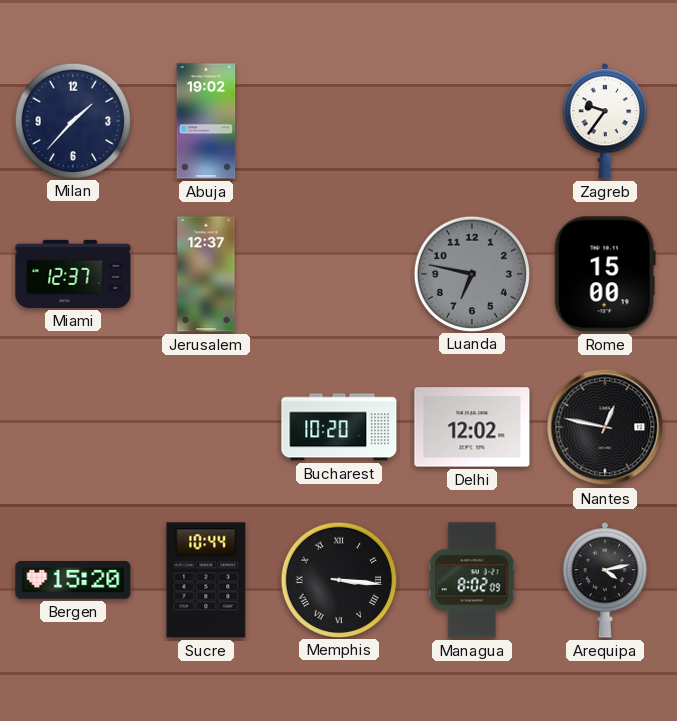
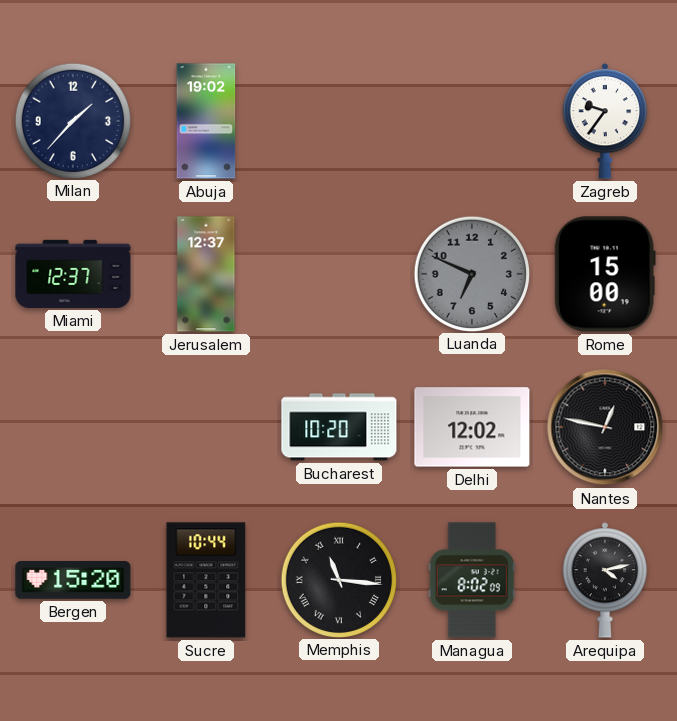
Luanda: 6:47 -> 6:49
Memphis: 3:16 -> 11:16
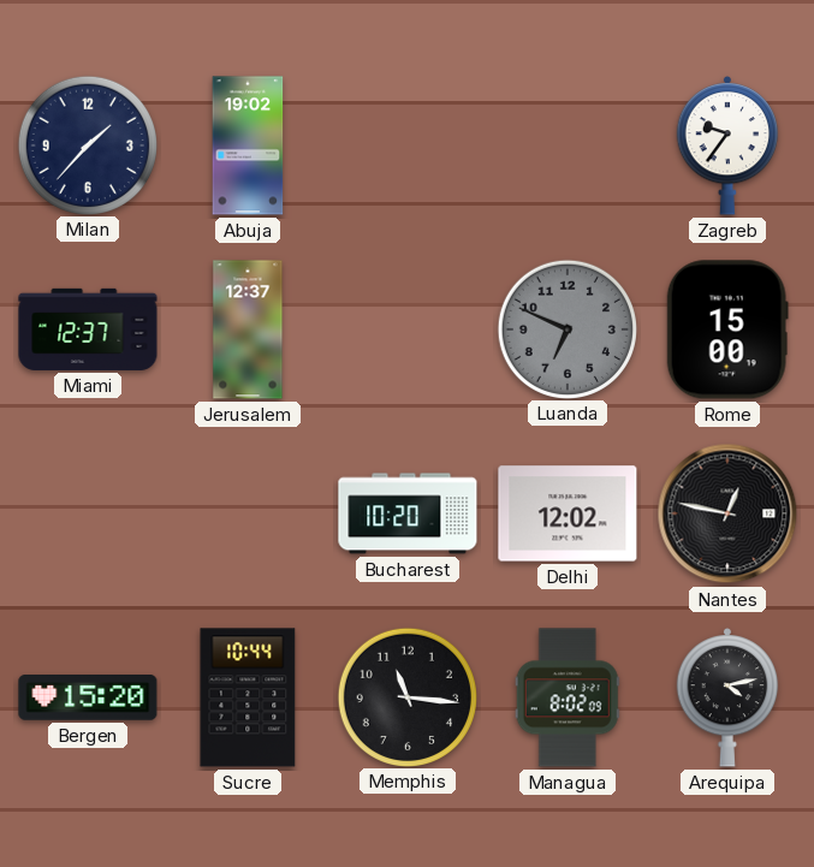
Memphis numerals: Roman -> Arabic
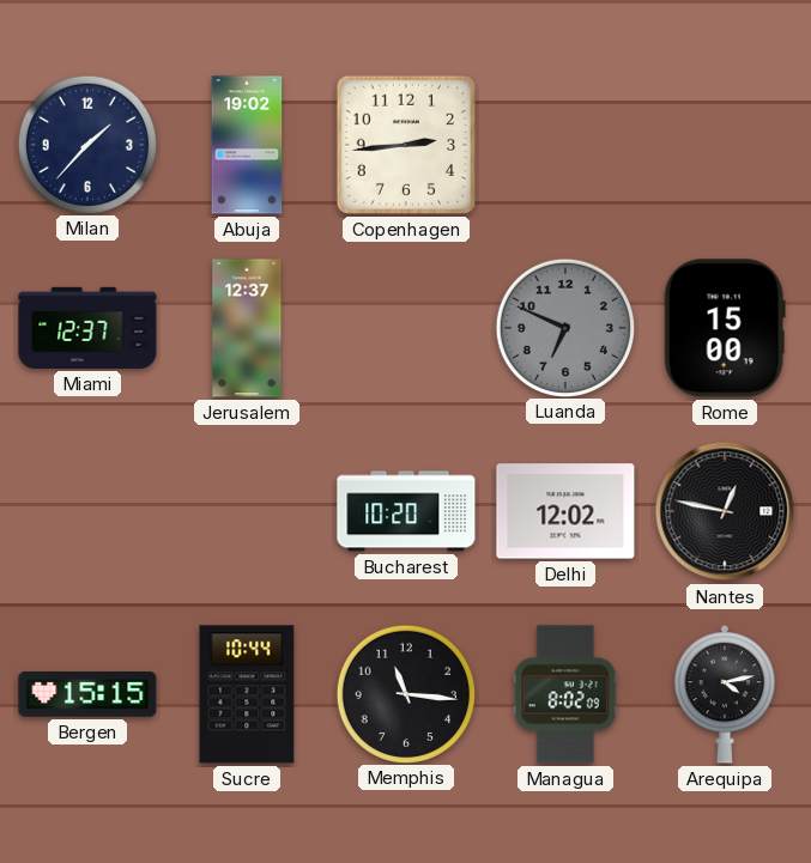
Copenhagen: none -> 2:44
Zagreb: 9:36 -> none
Bergen: 15:20 -> 15:15
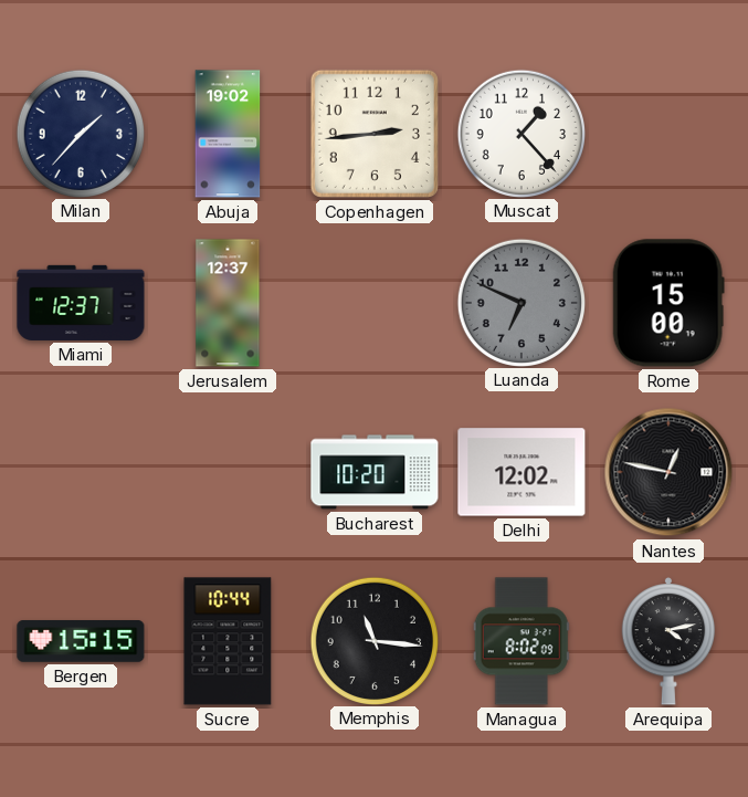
Muscat: none -> 1:23
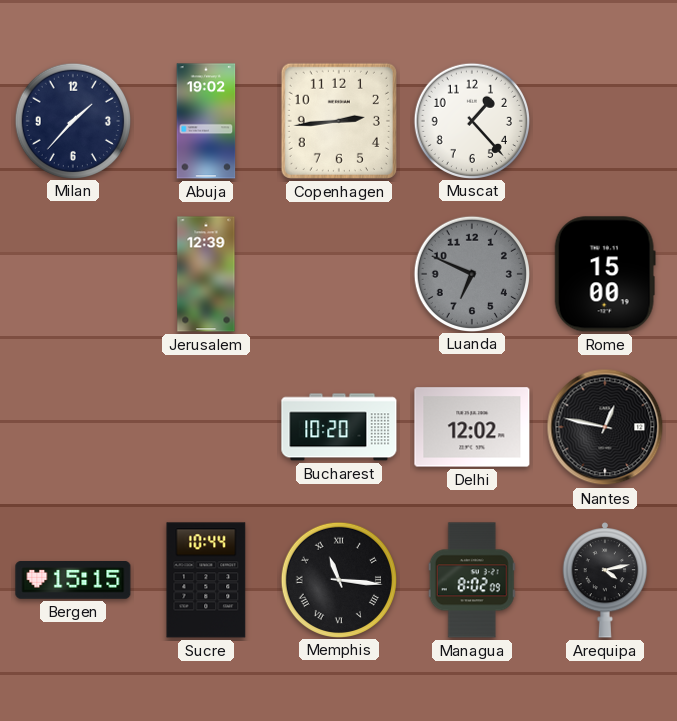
Miami: 12:37 -> none
Jerusalem: 12:37 -> 12:39
Memphis numerals: Arabic -> Roman
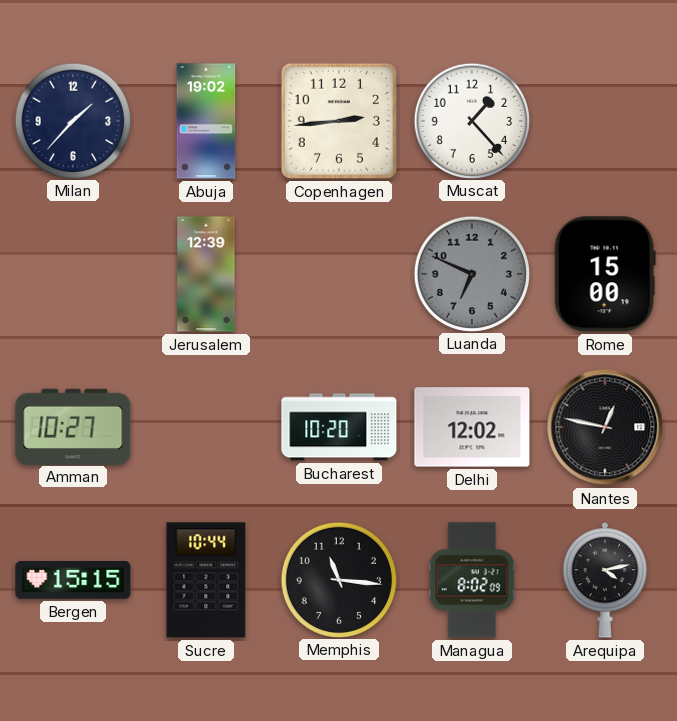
Amman: none -> 10:27
Memphis numerals: Roman -> Arabic
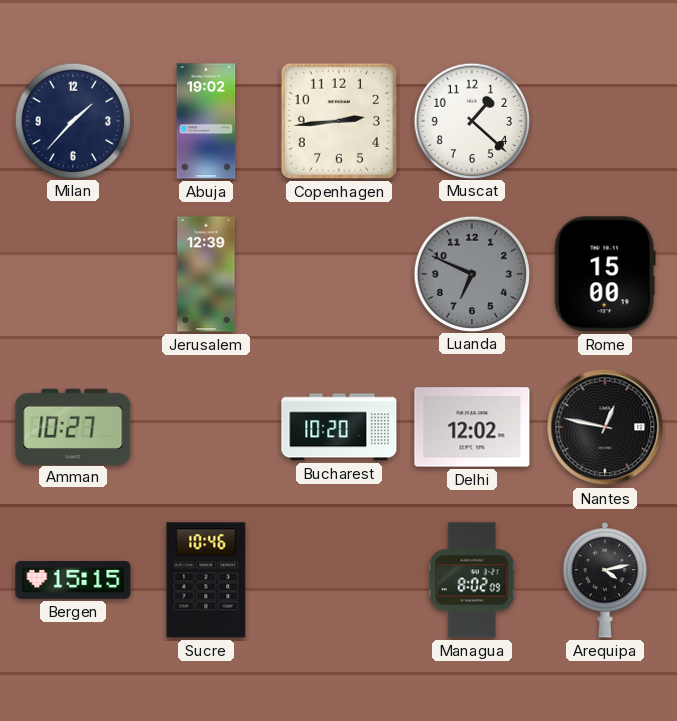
Muscat: 1:23 -> 1:22
Sucre: 10:44 -> 10:46
Memphis: 11:16 -> none
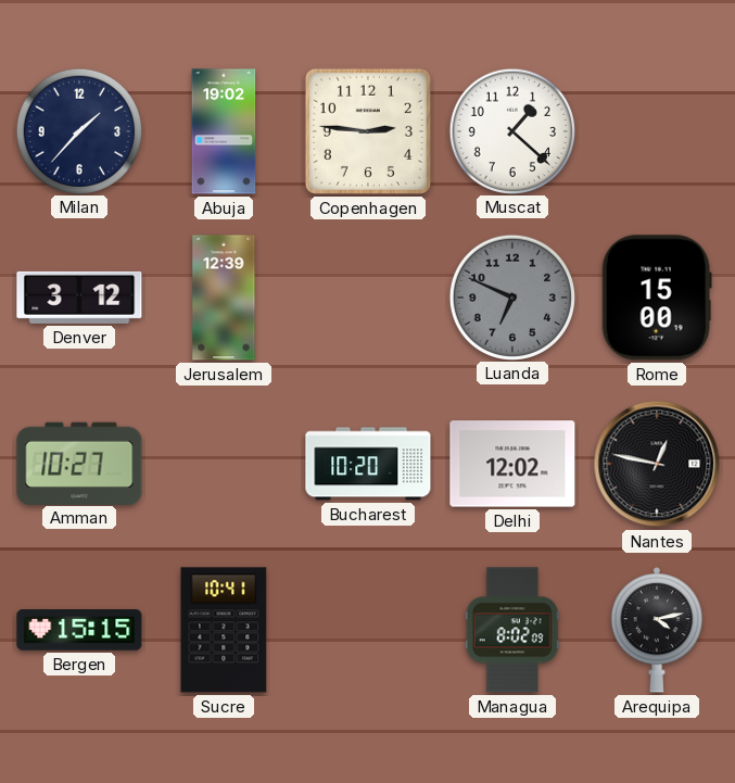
Copenhagen: 2:44 -> 2:46
Denver: none -> 3:12
Sucre: 10:46 -> 10:41
